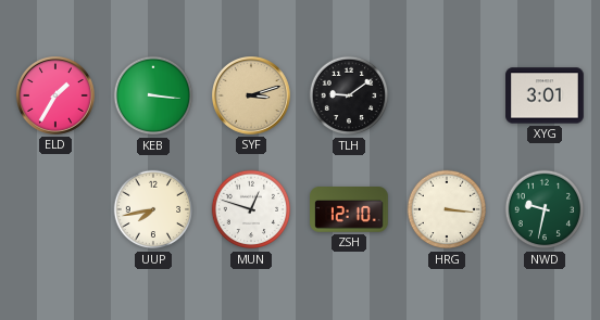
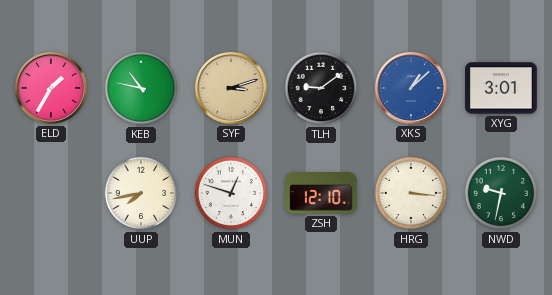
KEB: 3:16 -> 10:47
XKS: none -> 1:08
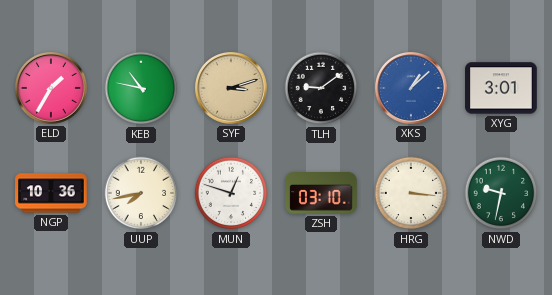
NGP: none -> 10:36
ZSH: 12:10 -> 03:10
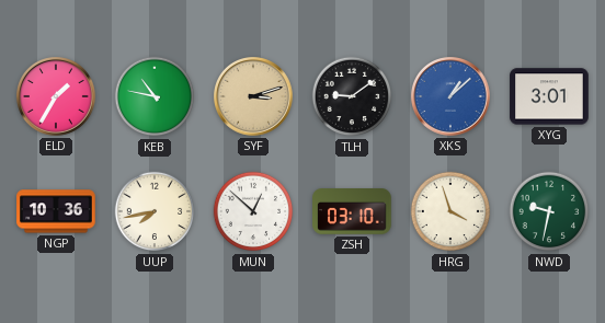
MUN: 12:48 -> 12:52
HRG: 3:16 -> 3:57
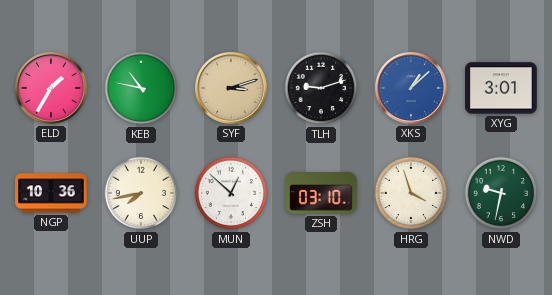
TLH: 9:09 -> 9:12
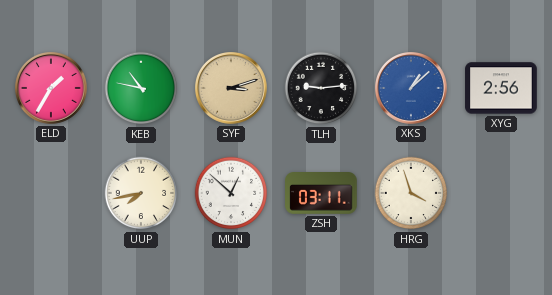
TLH: 9:12 -> 9:14
XYG: 3:01 -> 2:56
NGP: 10:36 -> none
ZSH: 03:10 -> 03:11
NWD: 9:32 -> none
